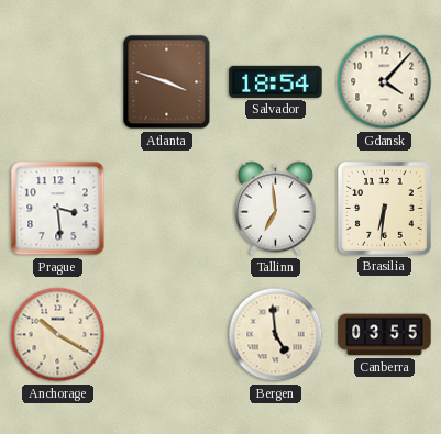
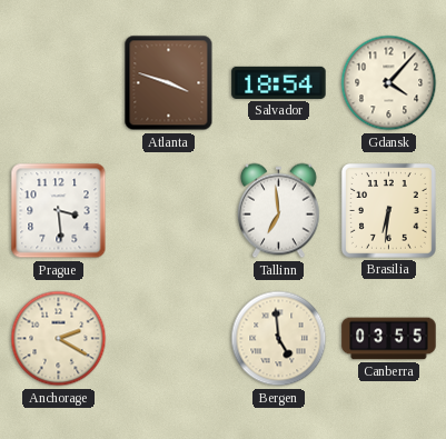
Anchorage: 10:20 -> 2:20
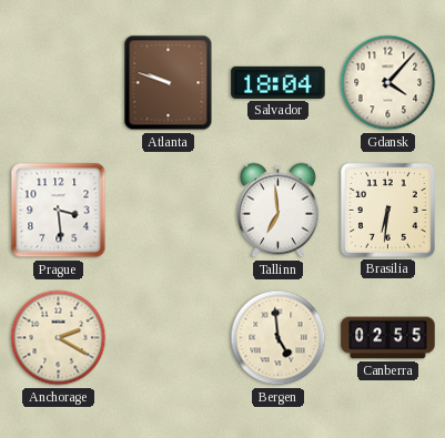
Atlanta: 3:48 -> 9:48
Salvador: 18:54 -> 18:04
Canberra: 03:55 -> 02:55
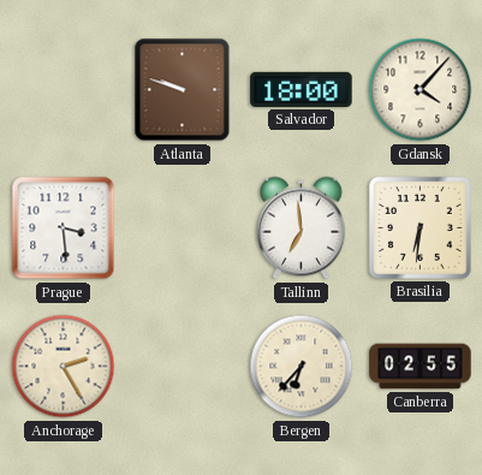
Salvador: 18:04 -> 18:00
Anchorage: 2:20 -> 2:25
Bergen: 4:59 -> 6:37
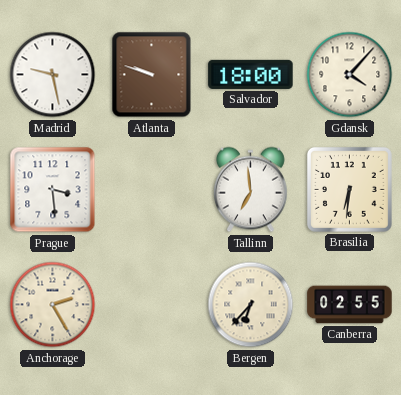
Madrid: none -> 9:28
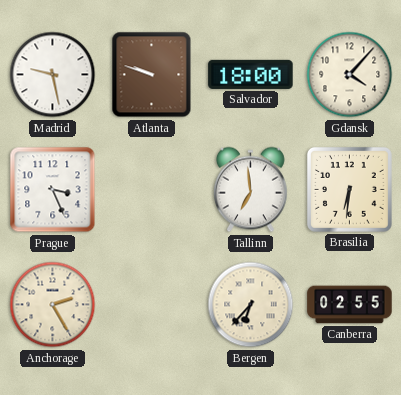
Prague: 3:29 -> 3:26
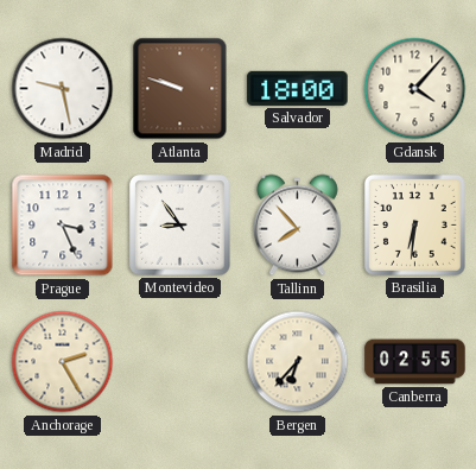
Montevideo: none -> 8:54
Tallinn: 6:59 -> 7:53
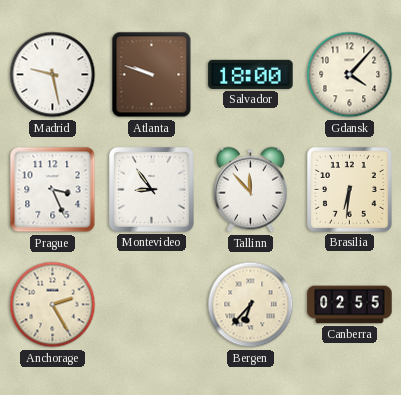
Tallinn: 7:53 -> 11:53
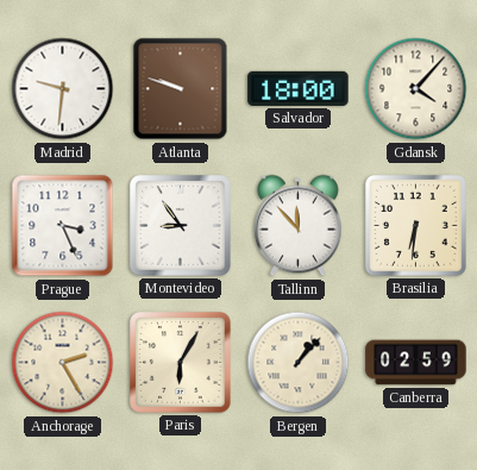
Madrid: 9:28 -> 9:31
Paris: none -> 6:05
Bergen: 6:37 -> 1:07
Canberra: 02:55 -> 02:59
